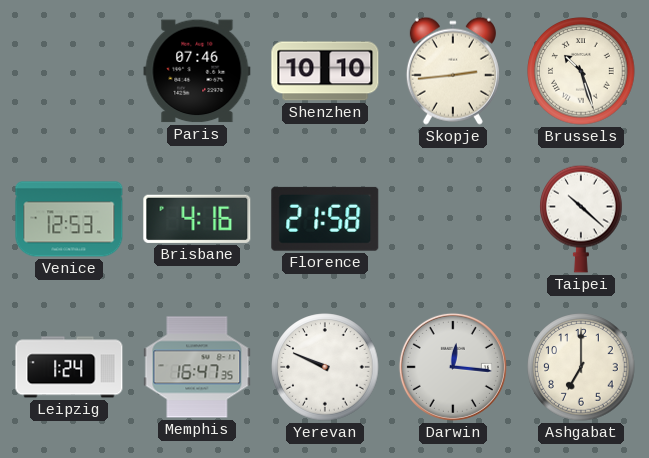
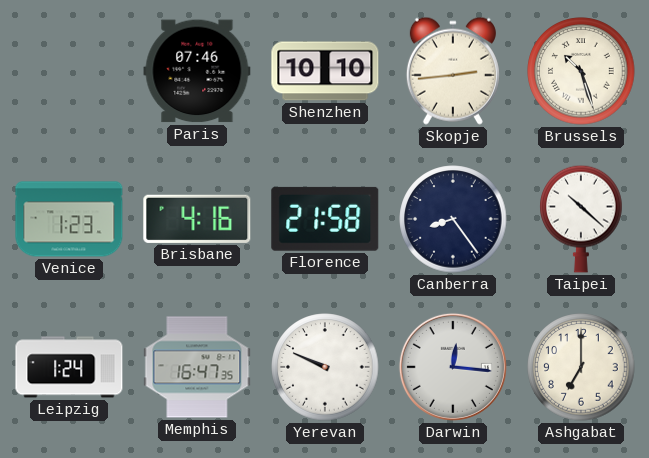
Venice: 12:53 -> 1:23
Canberra: none -> 8:24
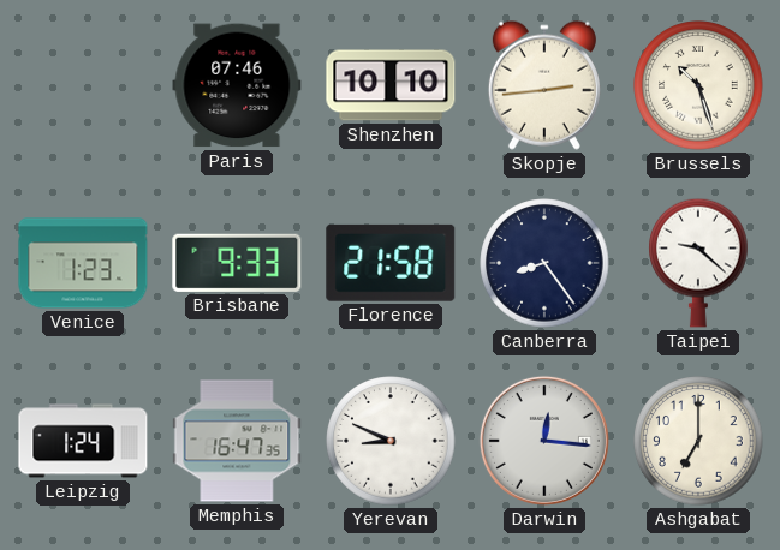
Brisbane: 4:16 -> 9:33
Taipei: 10:22 -> 9:22
Yerevan: 9:49 -> 8:49
